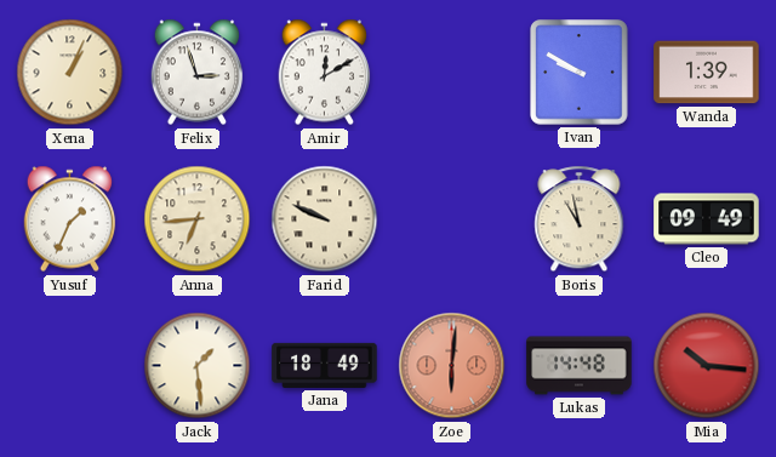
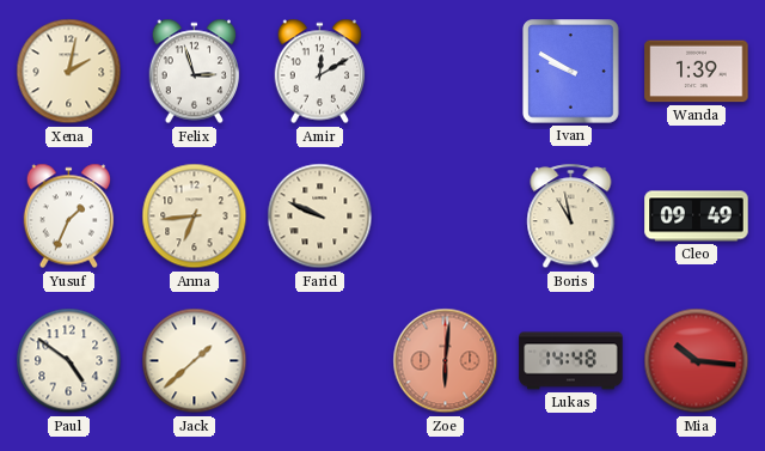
Xena: 1:04 -> 2:02
Paul: none -> 4:51
Jack: 1:29 -> 1:38
Jana: 18:49 -> none
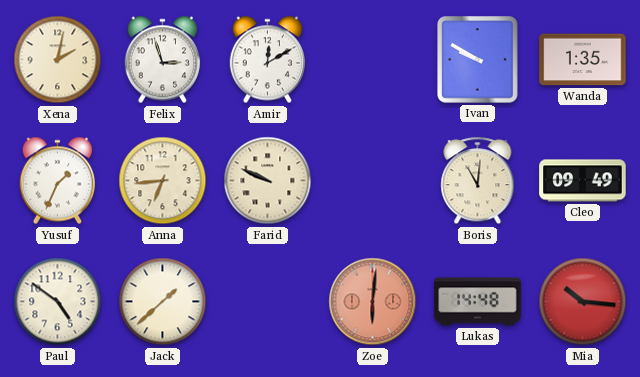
Wanda: 1:39 -> 1:35
Boris: 10:58 -> 11:01
